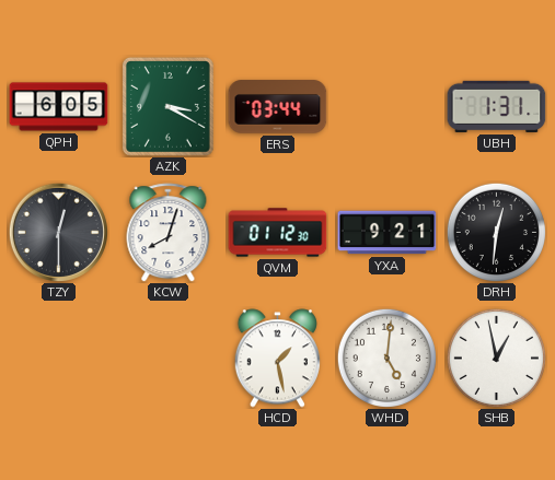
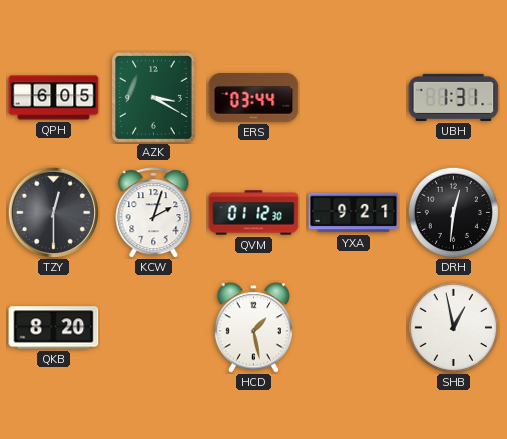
KCW: 8:03 -> 2:03
QKB: none -> 8:20
WHD: 5:01 -> none
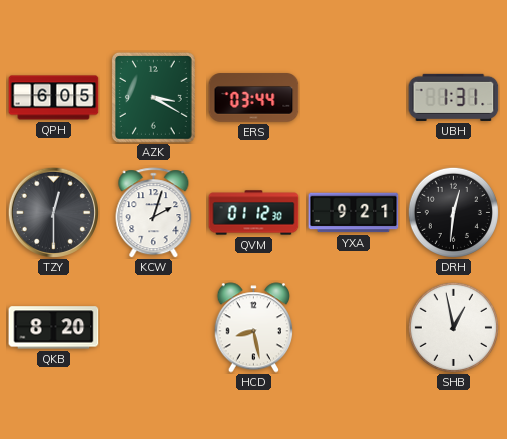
HCD: 1:28 -> 8:28
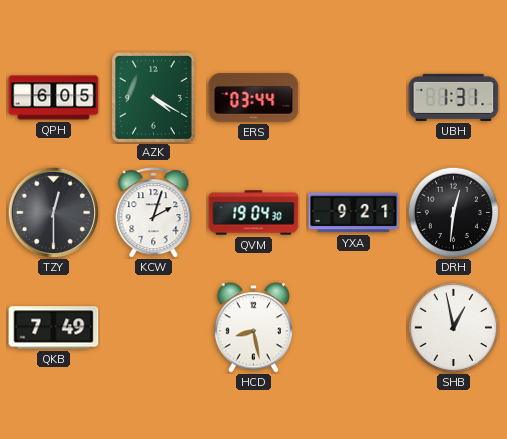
AZK: 3:20 -> 4:20
QVM: 01:12 -> 19:04
QKB: 8:20 -> 7:49
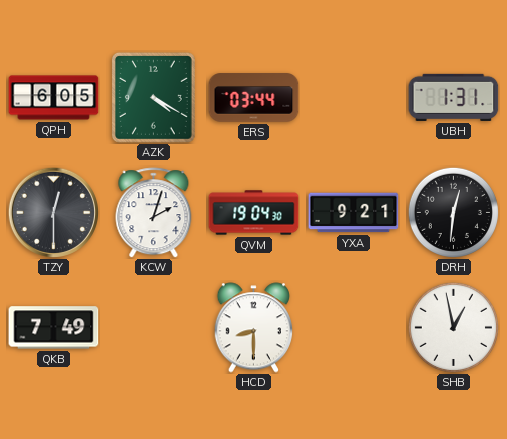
HCD: 8:28 -> 8:30
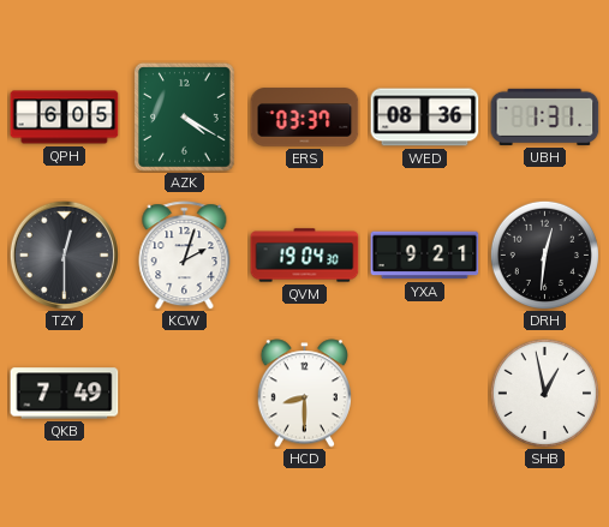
ERS: 03:44 -> 03:37
WED: none -> 08:36
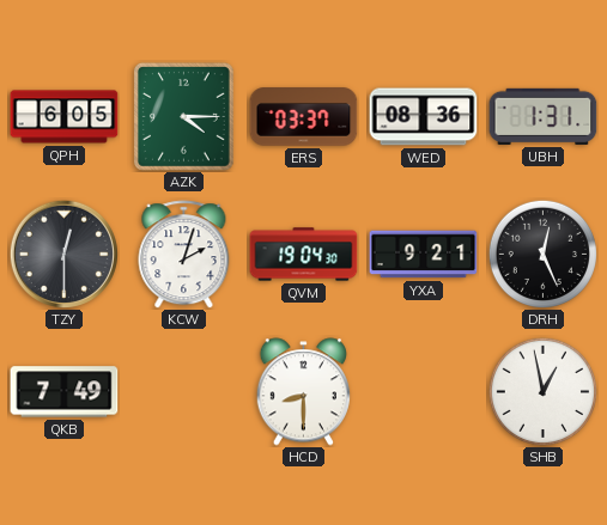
AZK: 4:20 -> 4:15
DRH: 12:31 -> 12:26
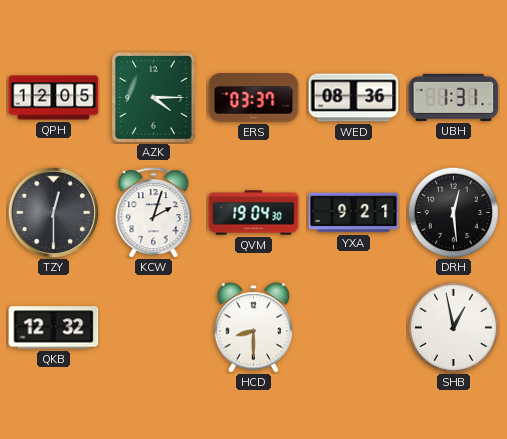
QPH: 6:05 -> 12:05
DRH: 12:26 -> 12:29
QKB: 7:49 -> 12:32
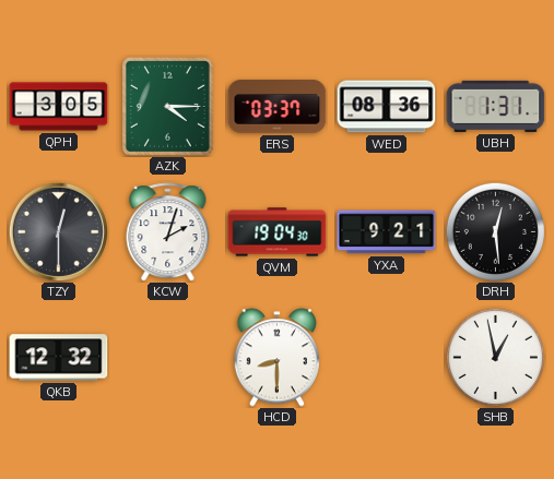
QPH: 12:05 -> 3:05
